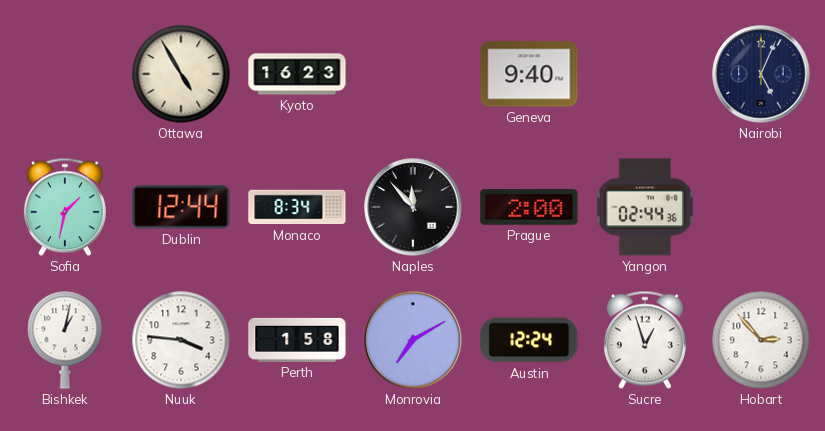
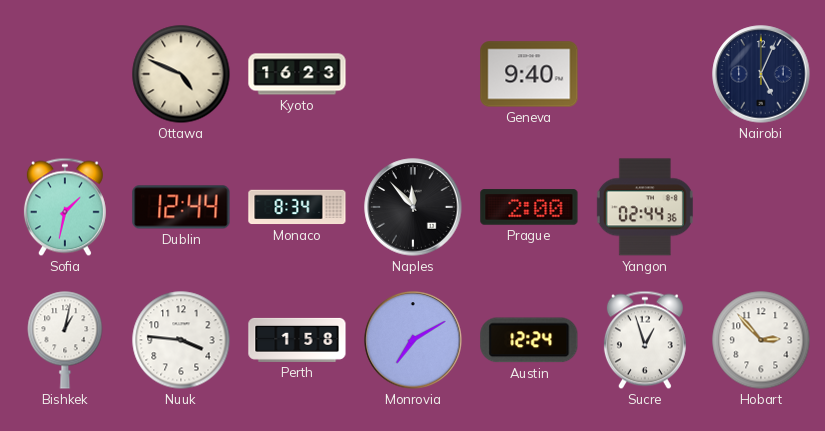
Ottawa: 4:55 -> 4:49
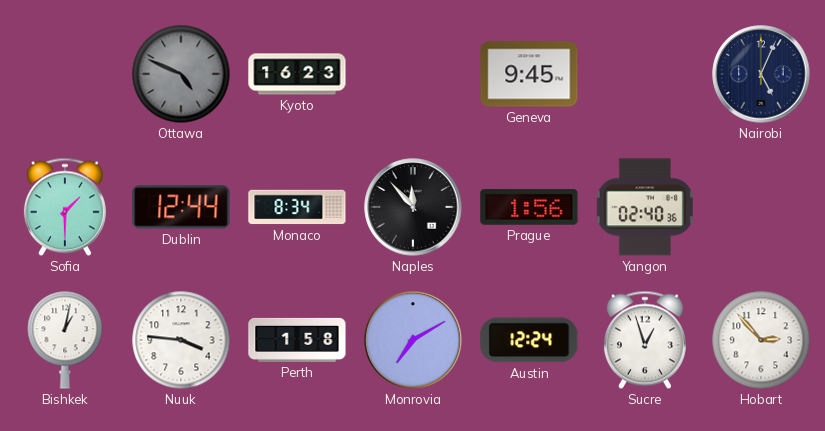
Ottawa dial: cream -> grey
Geneva: 9:40 -> 9:45
Sofia: 1:32 -> 1:30
Prague: 2:00 -> 1:56
Yangon: 02:44 -> 02:40
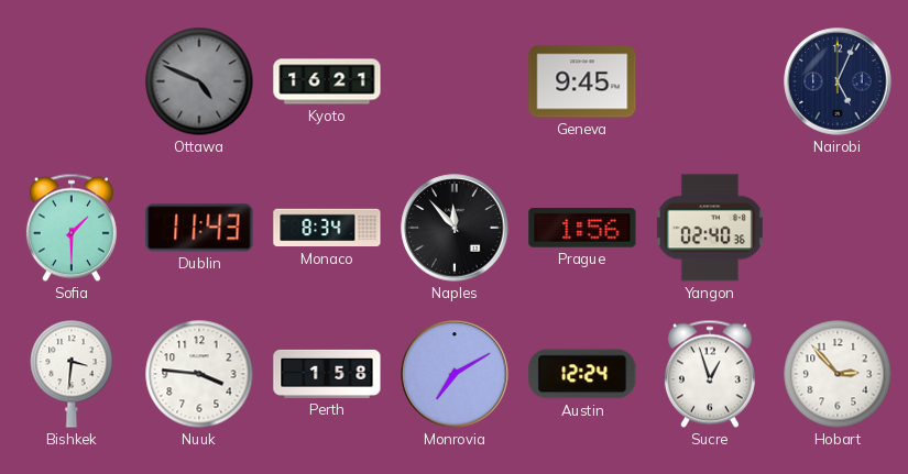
Kyoto: 16:23 -> 16:21
Dublin: 12:44 -> 11:43
Bishkek: 1:02 -> 3:31
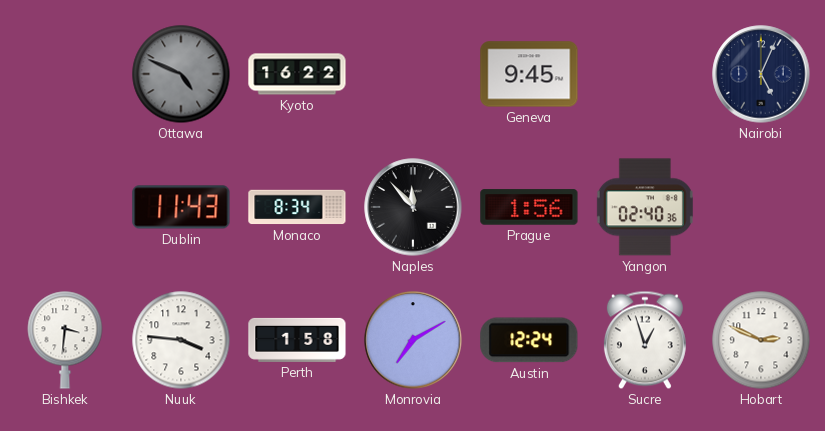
Kyoto: 16:21 -> 16:22
Sofia: 1:30 -> none
Hobart: 2:53 -> 2:49
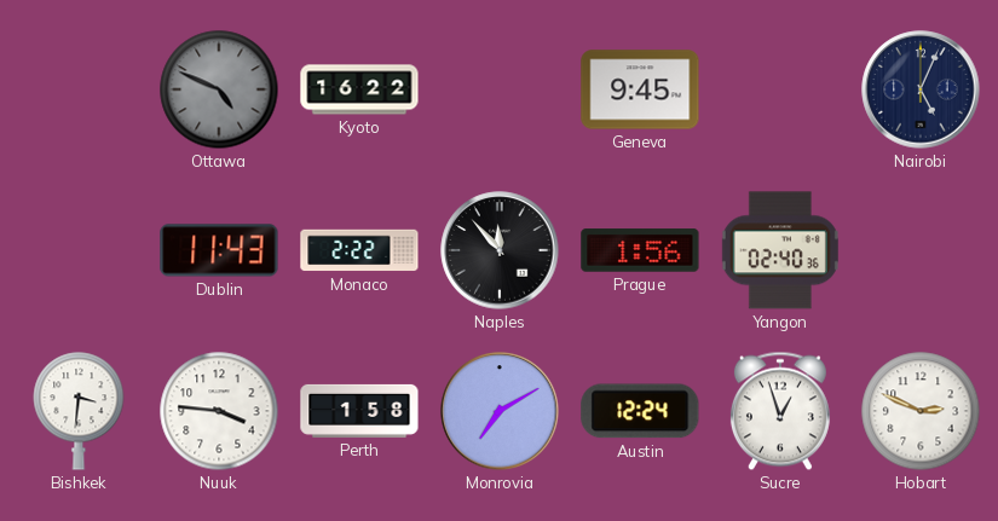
Monaco: 8:34 -> 2:22
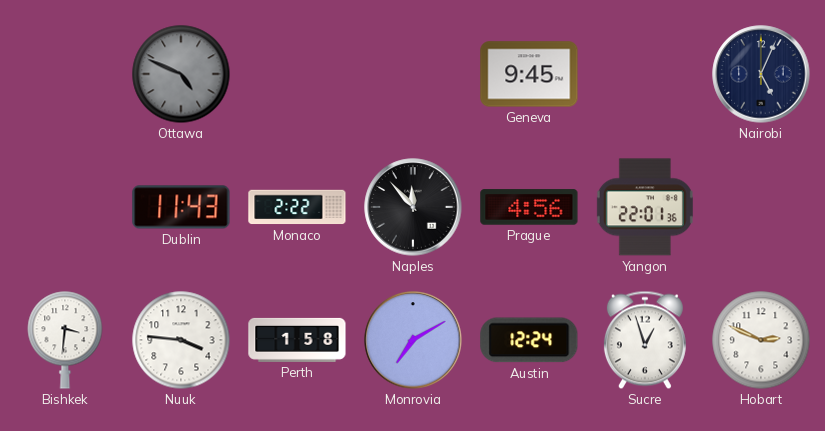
Kyoto: 16:22 -> none
Prague: 1:56 -> 4:56
Yangon: 02:40 -> 22:01
